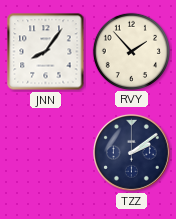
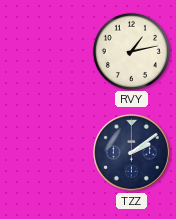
JNN: 8:06 -> none
RVY: 1:53 -> 1:13
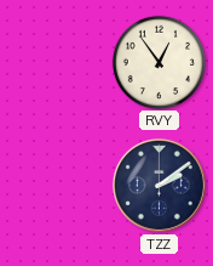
RVY: 1:13 -> 12:54
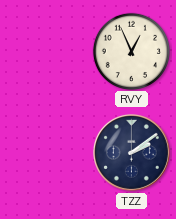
RVY: 12:54 -> 12:56
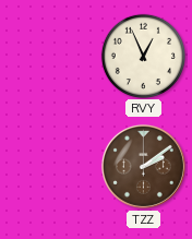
TZZ dial: navy -> brown
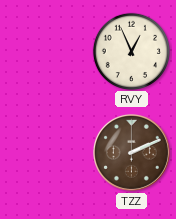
TZZ: 2:09 -> 2:11
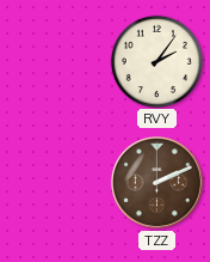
RVY: 12:56 -> 2:06
